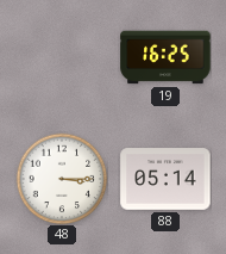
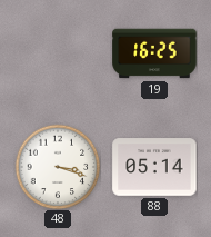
48: 3:15 -> 3:18
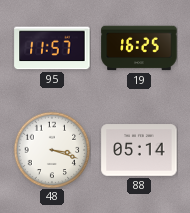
95: none -> 11:57
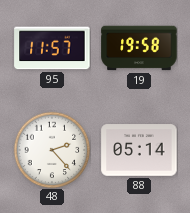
19: 16:25 -> 19:58
48: 3:18 -> 2:23
